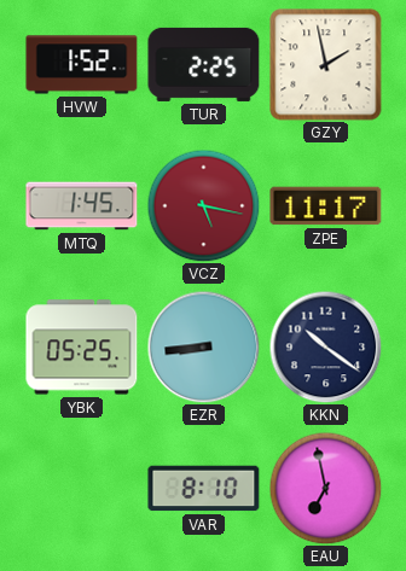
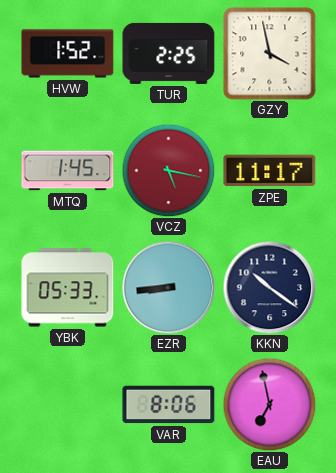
GZY: 1:58 -> 3:58
YBK: 05:25 -> 05:33
VAR: 8:10 -> 8:06
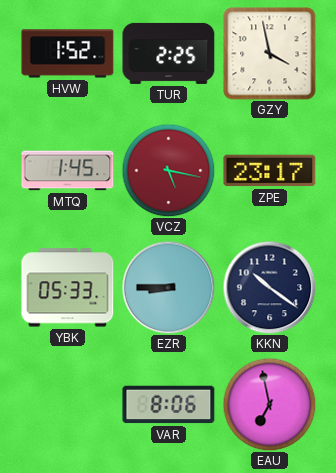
ZPE: 11:17 -> 23:17
EZR: 8:44 -> 8:45
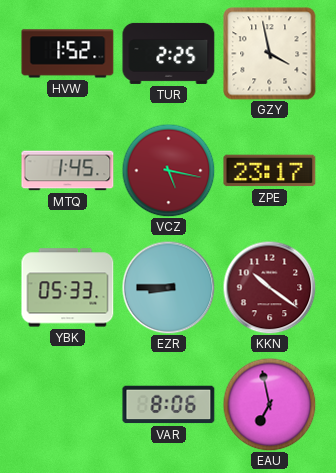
KKN dial: navy -> burgundy
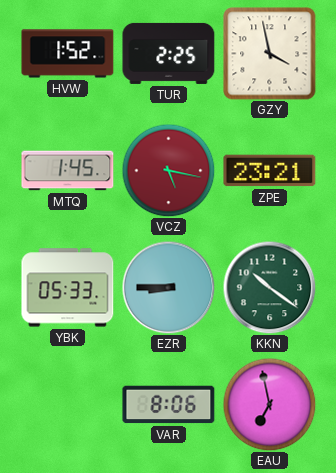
ZPE: 23:17 -> 23:21
KKN dial: burgundy -> green
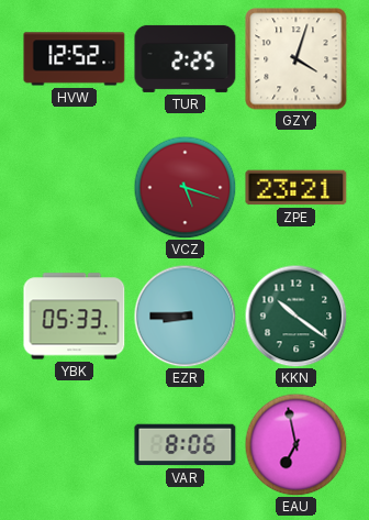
HVW: 1:52 -> 12:52
GZY: 3:58 -> 4:03
MTQ: 1:45 -> none
VCZ: 5:17 -> 5:18
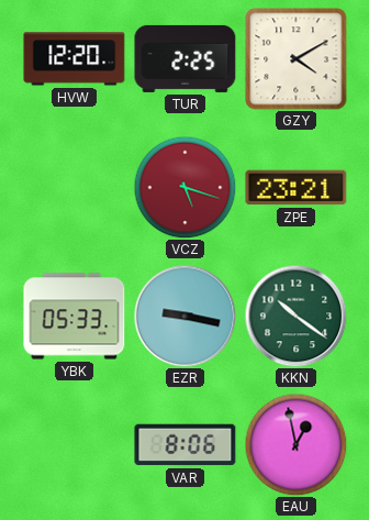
HVW: 12:52 -> 12:20
GZY: 4:03 -> 4:10
EZR: 8:45 -> 9:17
EAU: 6:58 -> 12:58
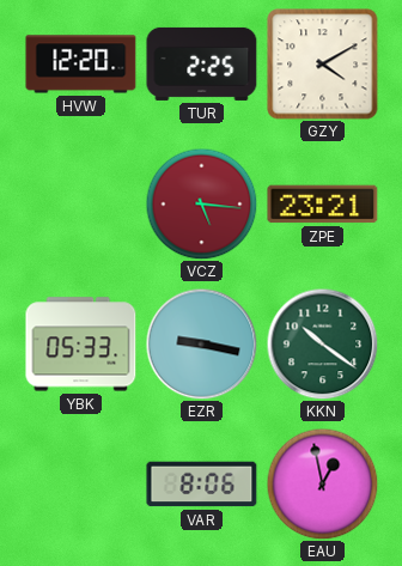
VCZ: 5:18 -> 5:16
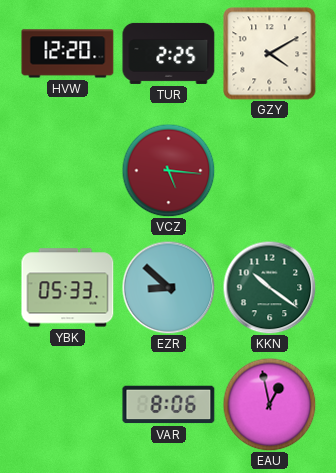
ZPE: 23:21 -> none
EZR: 9:17 -> 8:52
